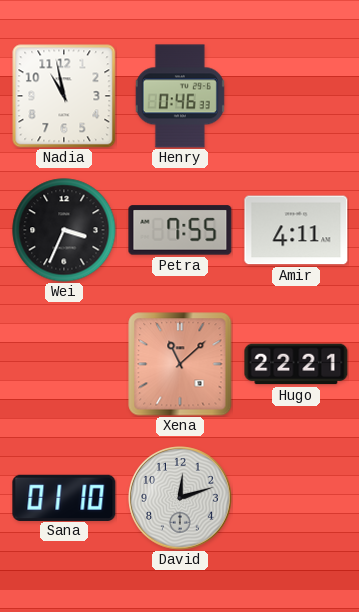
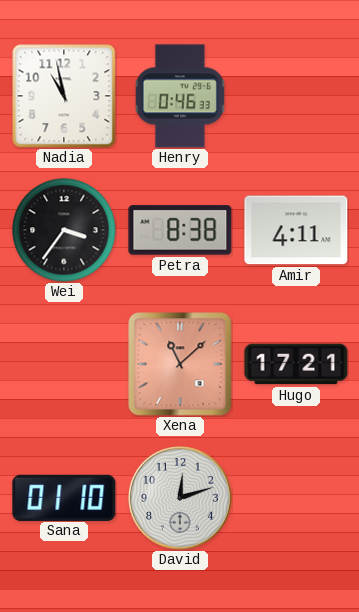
Wei: 3:34 -> 3:36
Petra: 7:55 -> 8:38
Hugo: 22:21 -> 17:21
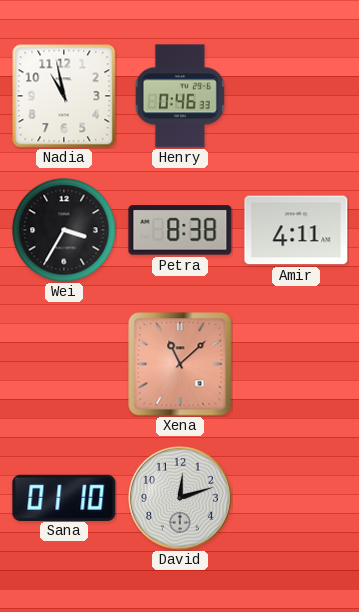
Wei: 3:36 -> 3:35
Hugo: 17:21 -> none
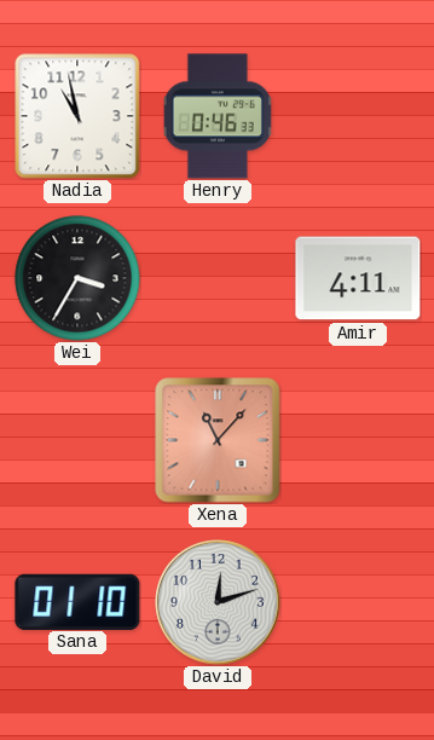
Petra: 8:38 -> none
Xena: 11:08 -> 11:07
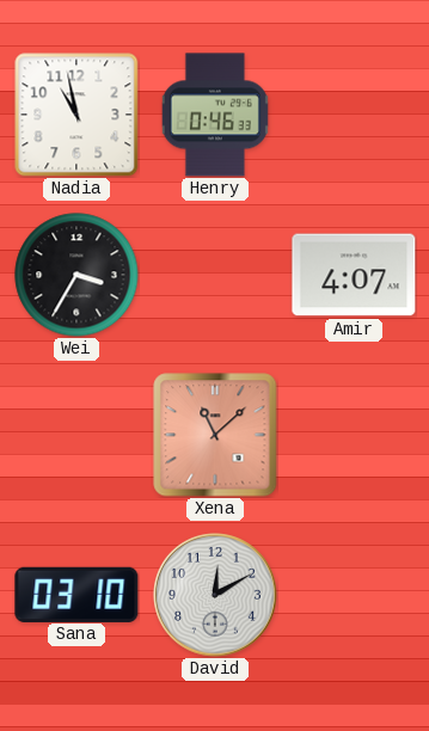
Amir: 4:11 -> 4:07
Xena: 11:07 -> 11:08
Sana: 01:10 -> 03:10
David: 12:12 -> 12:10
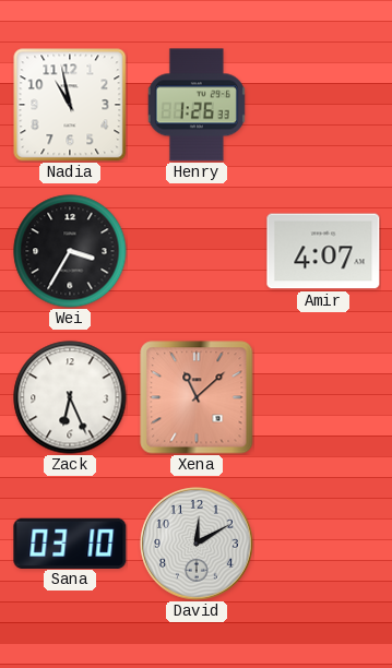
Henry: 0:46 -> 1:26
Zack: none -> 6:26
